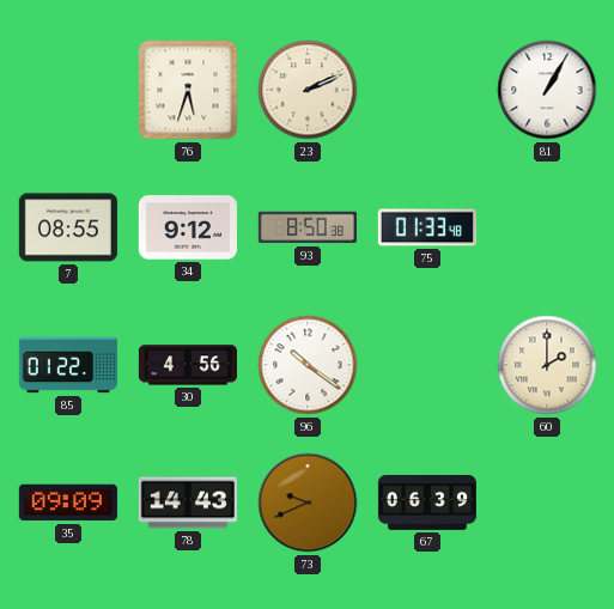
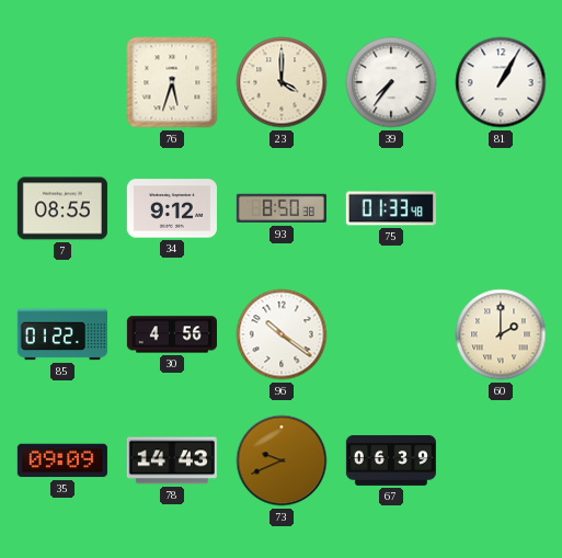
23: 2:11 -> 4:00
39: none -> 7:36
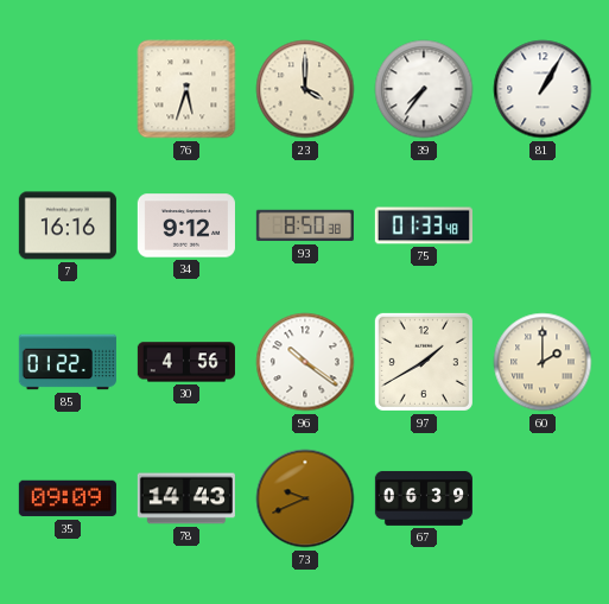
7: 08:55 -> 16:16
97: none -> 1:40
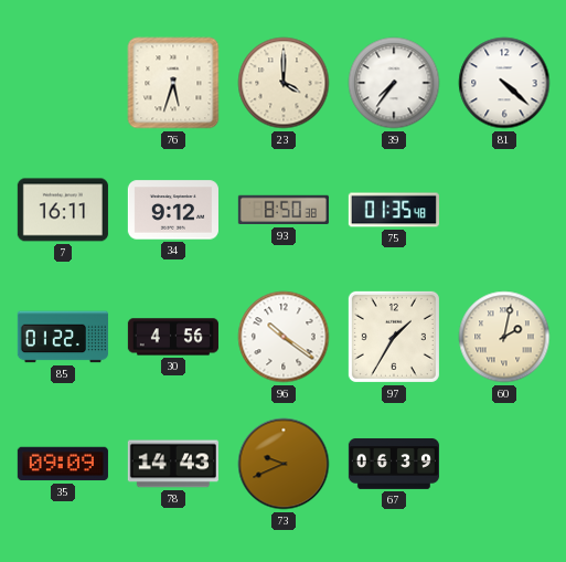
81: 1:05 -> 4:22
7: 16:16 -> 16:11
75: 01:33 -> 01:35
97: 1:40 -> 1:35
60: 2:00 -> 2:02
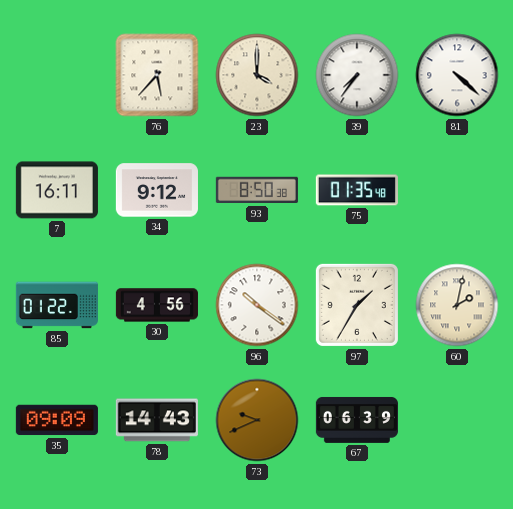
76: 5:33 -> 5:37
